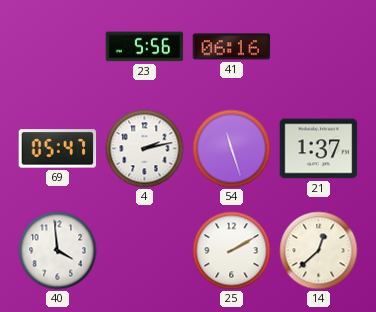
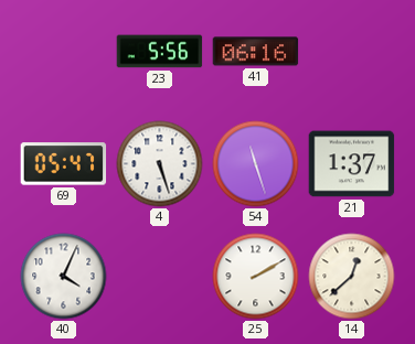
4: 2:13 -> 5:27
40: 3:59 -> 4:04
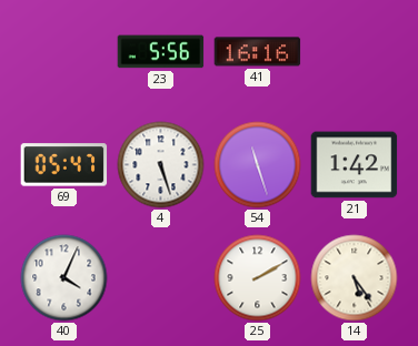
41: 06:16 -> 16:16
21: 1:37 -> 1:42
14: 12:38 -> 5:24
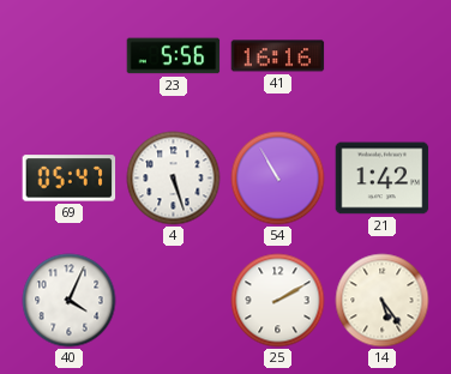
54: 11:27 -> 10:55
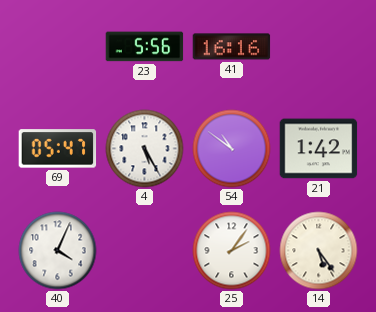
4: 5:27 -> 5:25
54: 10:55 -> 10:51
25: 2:10 -> 2:06
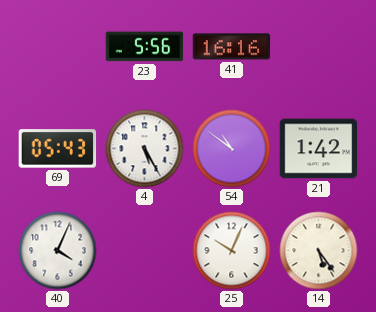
69: 05:47 -> 05:43
25: 2:06 -> 10:04
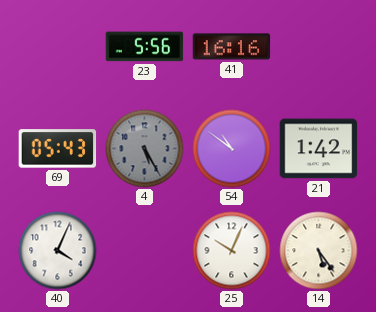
4 dial: white -> grey
